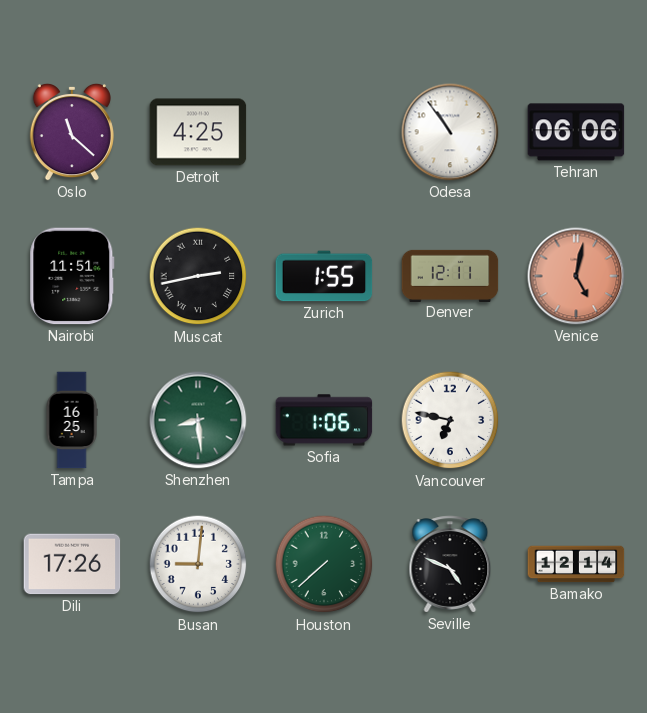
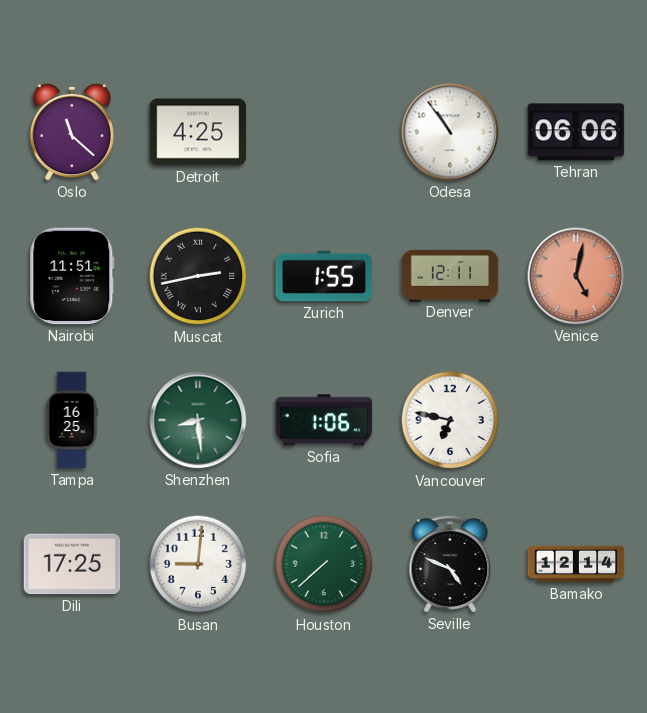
Dili: 17:26 -> 17:25
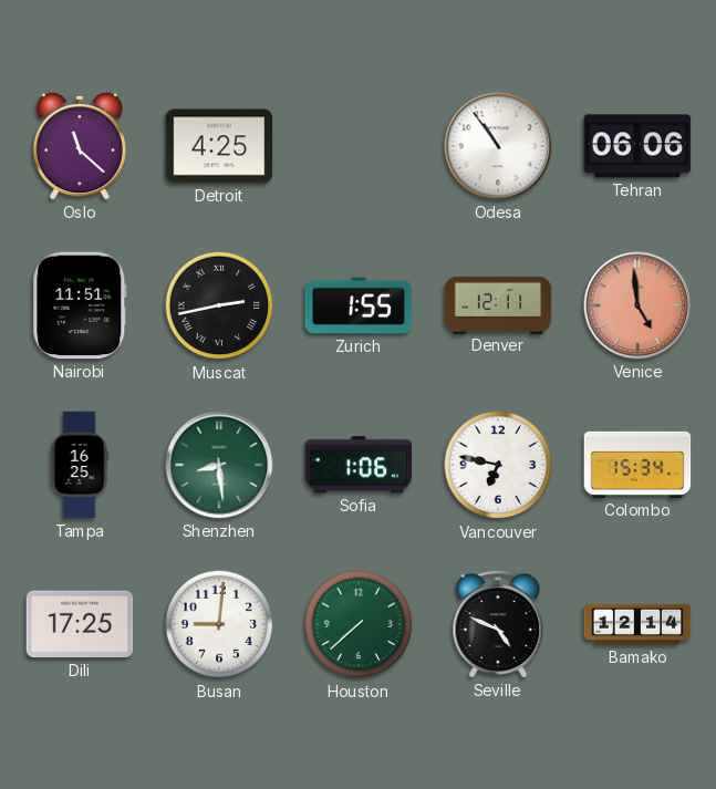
Venice: 5:02 -> 4:59
Colombo: none -> 15:34
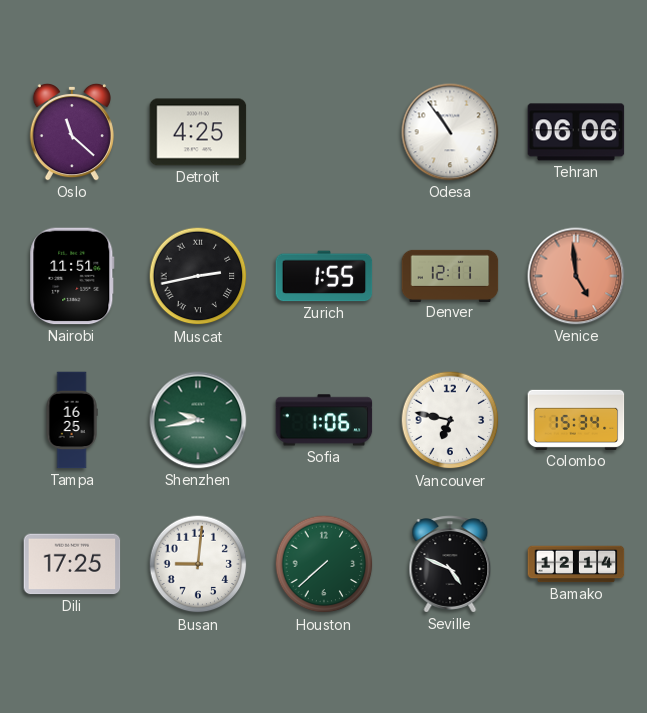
Shenzhen: 8:29 -> 9:43
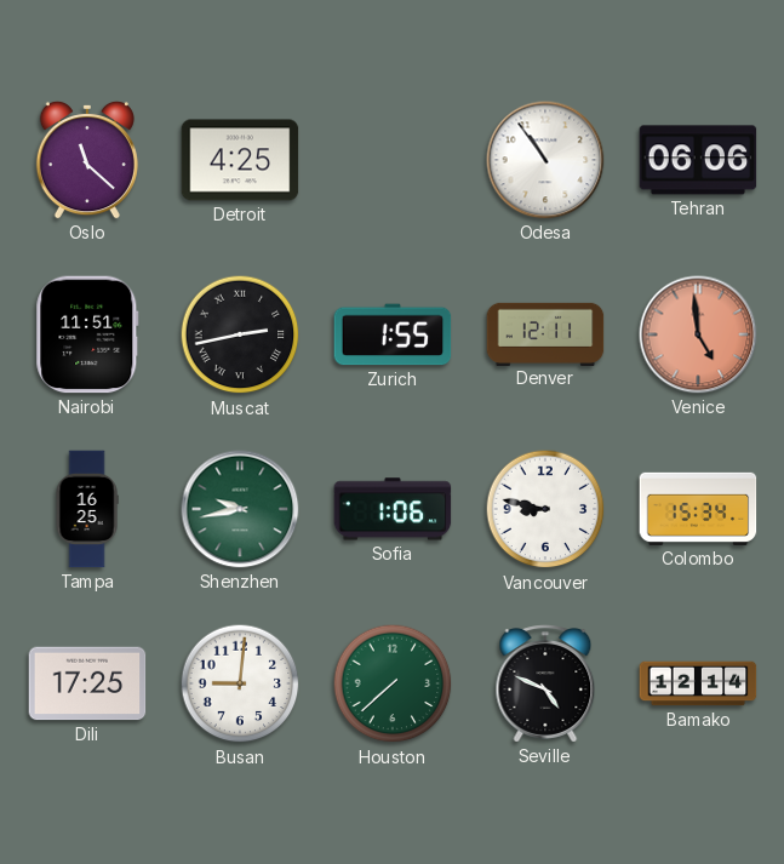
Vancouver: 6:47 -> 8:47
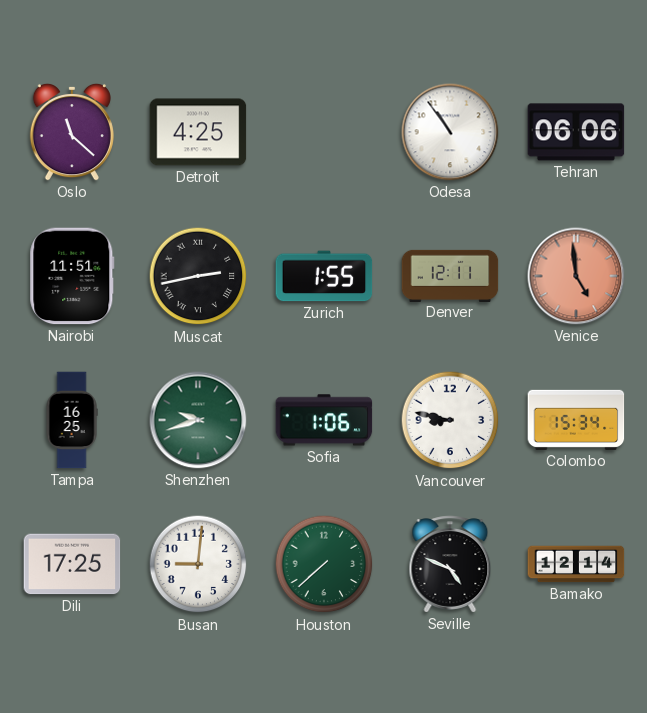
Shenzhen: 9:43 -> 9:42
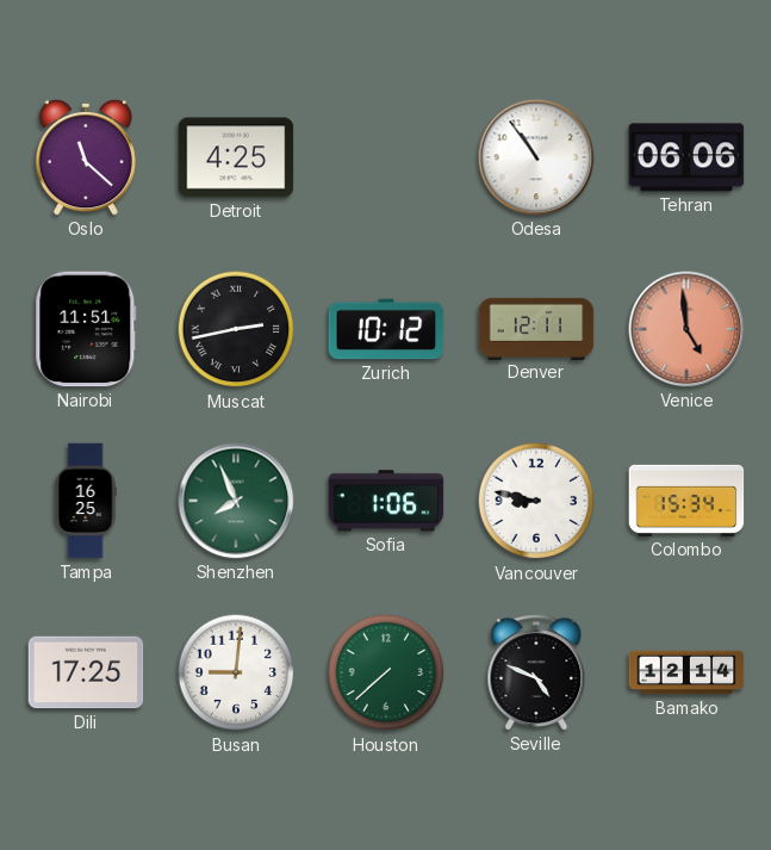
Zurich: 1:55 -> 10:12
Shenzhen: 9:42 -> 7:56
